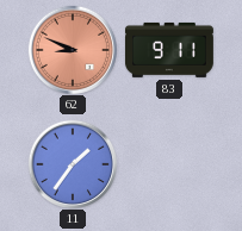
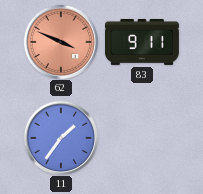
62: 8:49 -> 3:49
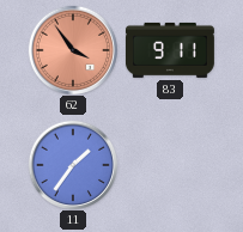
62: 3:49 -> 3:54
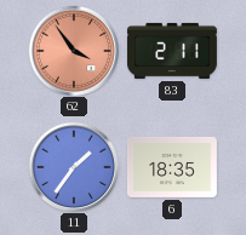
83: 9:11 -> 2:11
6: none -> 18:35
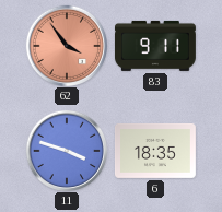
83: 2:11 -> 9:11
11: 1:36 -> 3:48
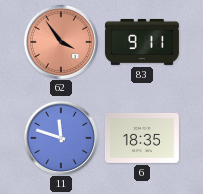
11: 3:48 -> 11:48
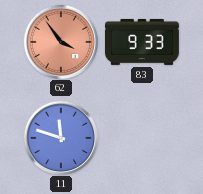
83: 9:11 -> 9:33
6: 18:35 -> none
